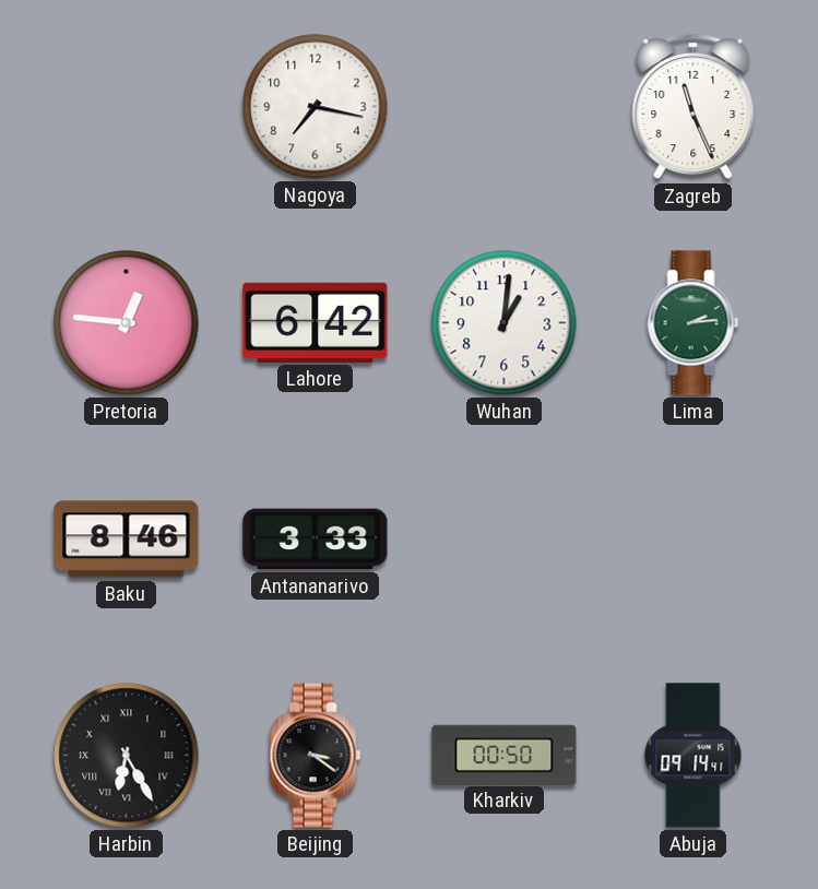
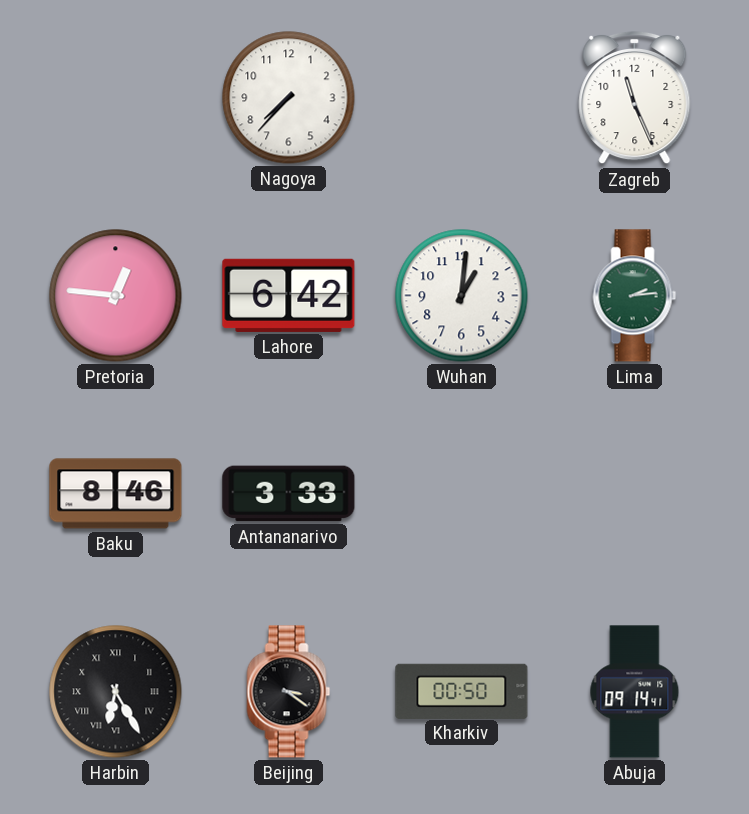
Nagoya: 7:17 -> 7:37
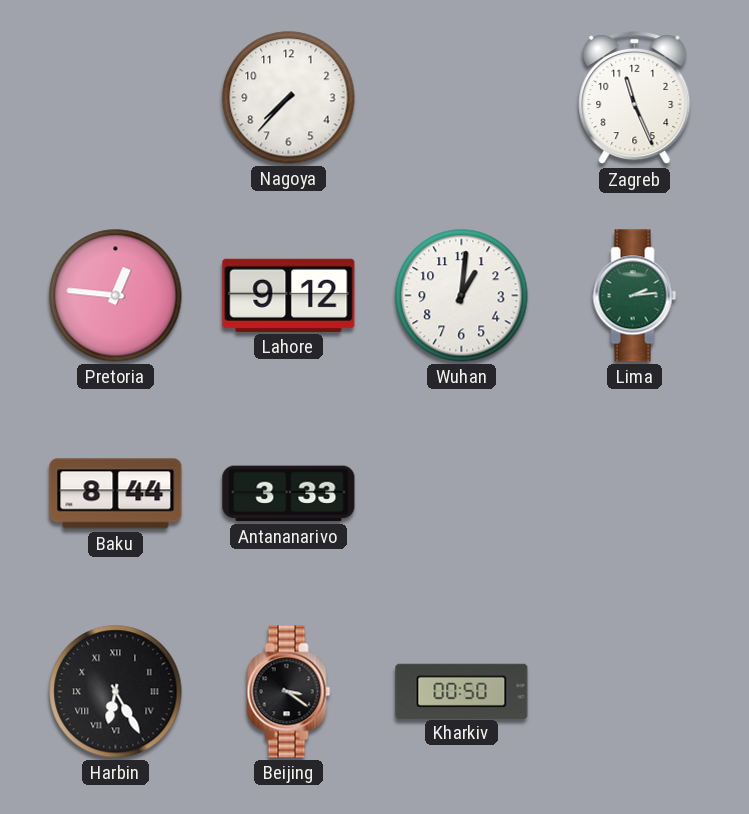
Lahore: 6:42 -> 9:12
Baku: 8:46 -> 8:44
Abuja: 09:14 -> none
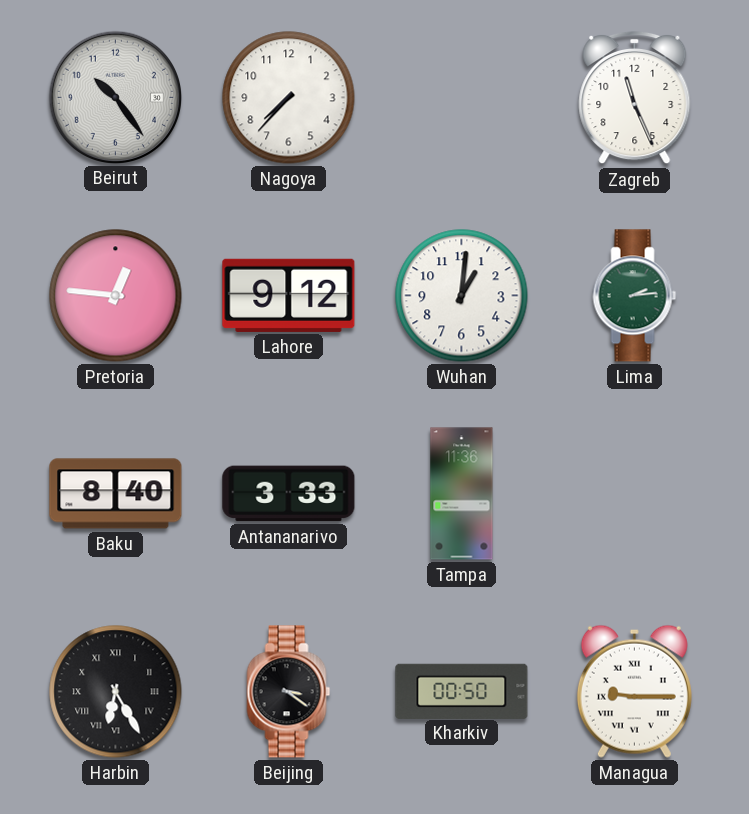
Beirut: none -> 10:24
Baku: 8:44 -> 8:40
Tampa: none -> 11:36
Managua: none -> 9:15
